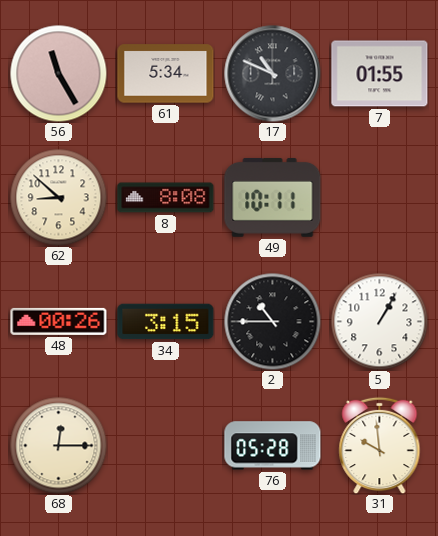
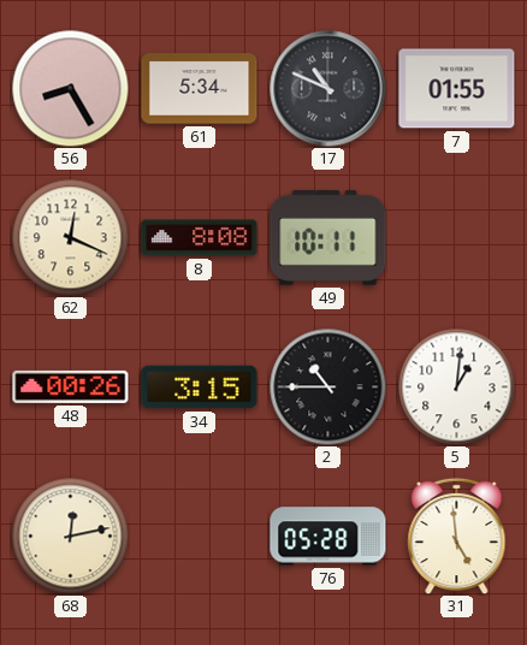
56: 11:25 -> 8:25
62: 8:52 -> 12:19
5: 1:05 -> 1:01
68: 12:15 -> 12:13
31: 9:59 -> 4:59
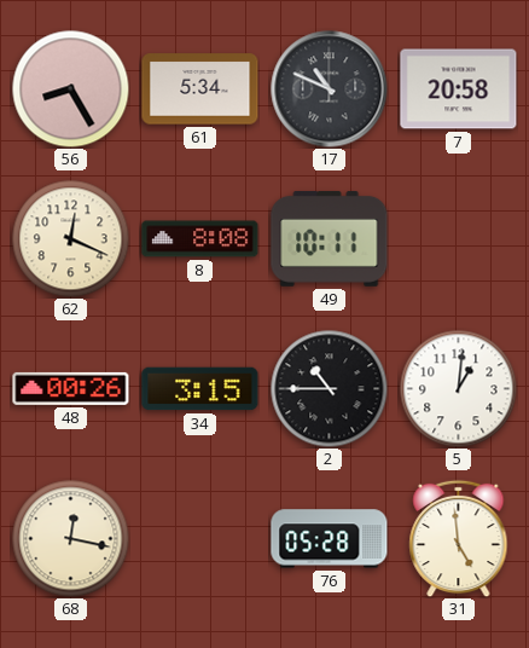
7: 01:55 -> 20:58
68: 12:13 -> 12:17
